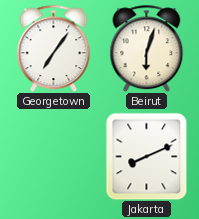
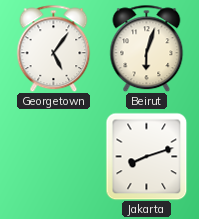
Georgetown: 7:06 -> 5:06
Jakarta: 8:11 -> 8:12
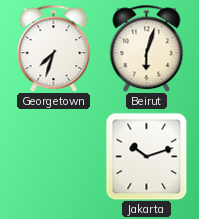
Georgetown: 5:06 -> 7:33
Jakarta: 8:12 -> 10:12
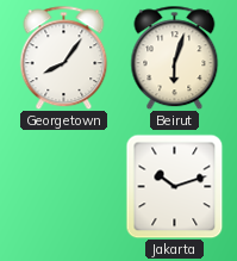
Georgetown: 7:33 -> 8:06
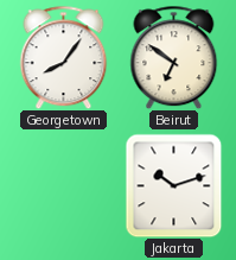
Beirut: 6:03 -> 6:51
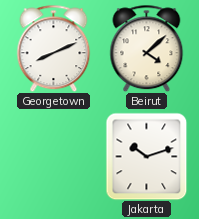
Georgetown: 8:06 -> 8:11
Beirut: 6:51 -> 4:08
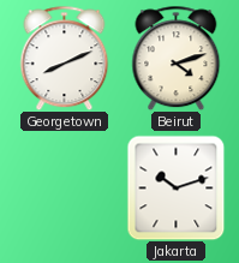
Beirut: 4:08 -> 4:12
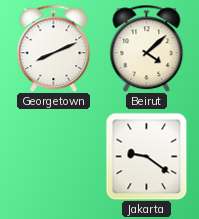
Beirut: 4:12 -> 4:08
Jakarta: 10:12 -> 9:21
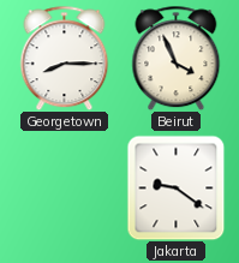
Georgetown: 8:11 -> 8:15
Beirut: 4:08 -> 3:56
